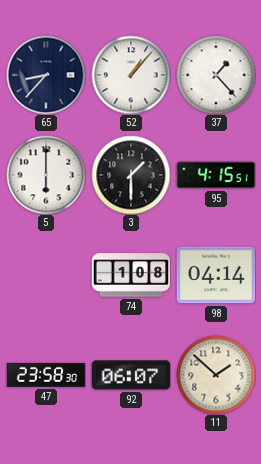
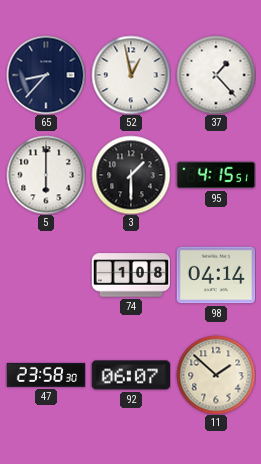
52: 1:07 -> 12:58
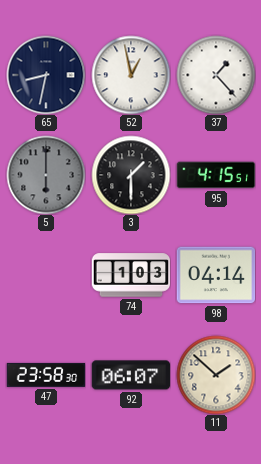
65: 8:37 -> 8:32
5 dial: white -> grey
74: 1:08 -> 1:03
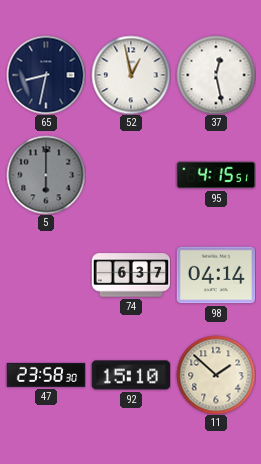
37: 1:23 -> 12:28
3: 1:30 -> none
74: 1:03 -> 6:37
92: 06:07 -> 15:10
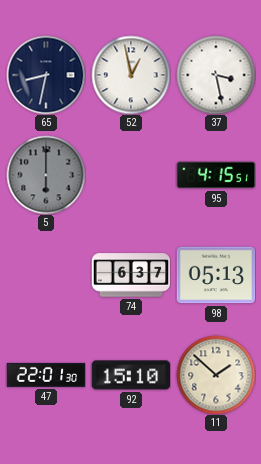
37: 12:28 -> 3:28
98: 04:14 -> 05:13
47: 23:58 -> 22:01
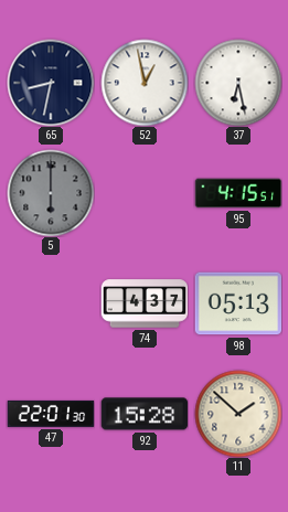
37: 3:28 -> 6:28
74: 6:37 -> 4:37
92: 15:10 -> 15:28
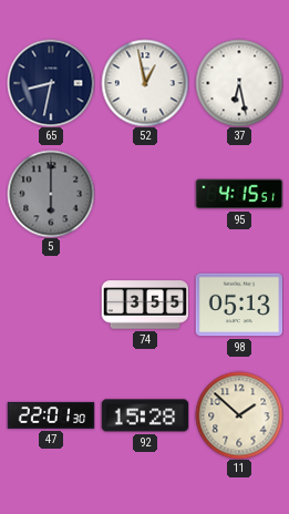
74: 4:37 -> 3:55
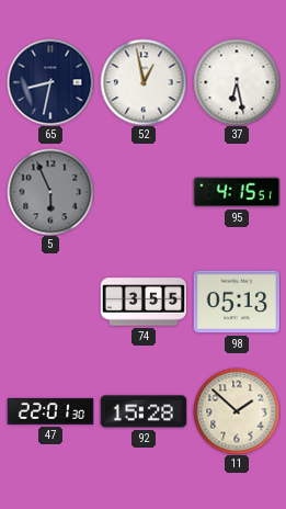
5: 6:00 -> 5:56
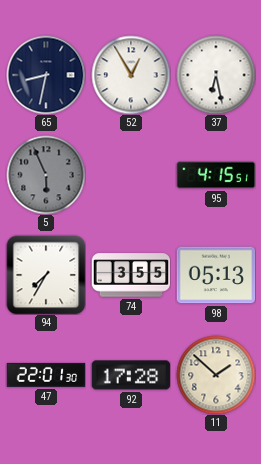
52: 12:58 -> 12:55
94: none -> 7:35
92: 15:28 -> 17:28
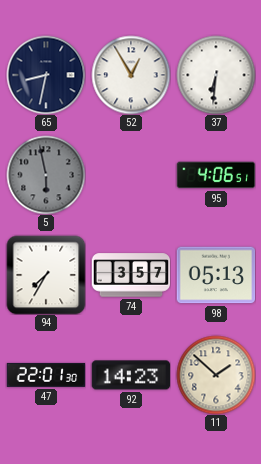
37: 6:28 -> 6:31
5: 5:56 -> 5:58
95: 4:15 -> 4:06
74: 3:55 -> 3:57
92: 17:28 -> 14:23
